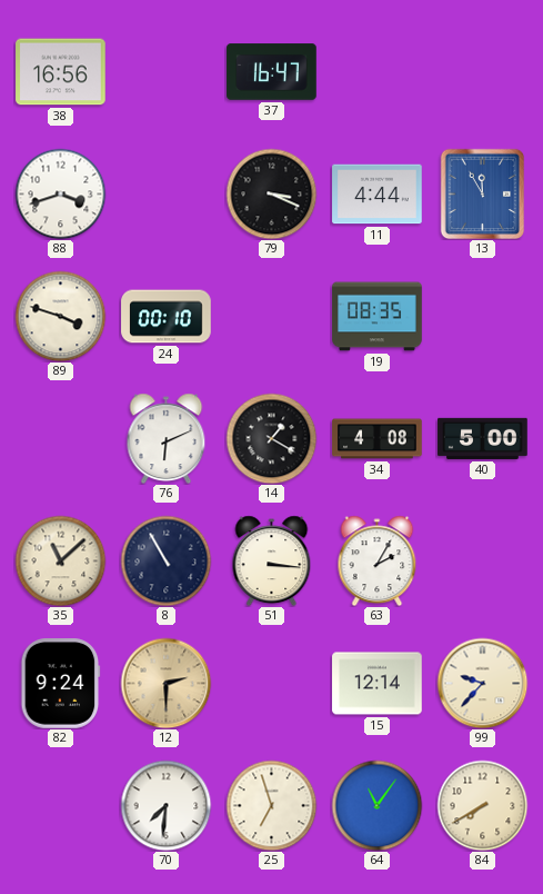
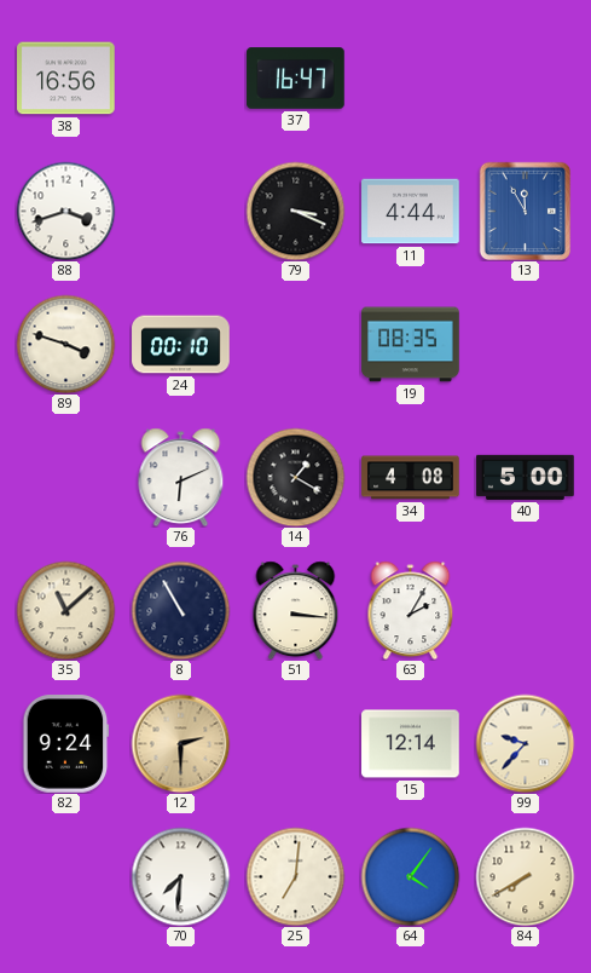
25: 6:57 -> 7:01
64: 11:06 -> 4:06
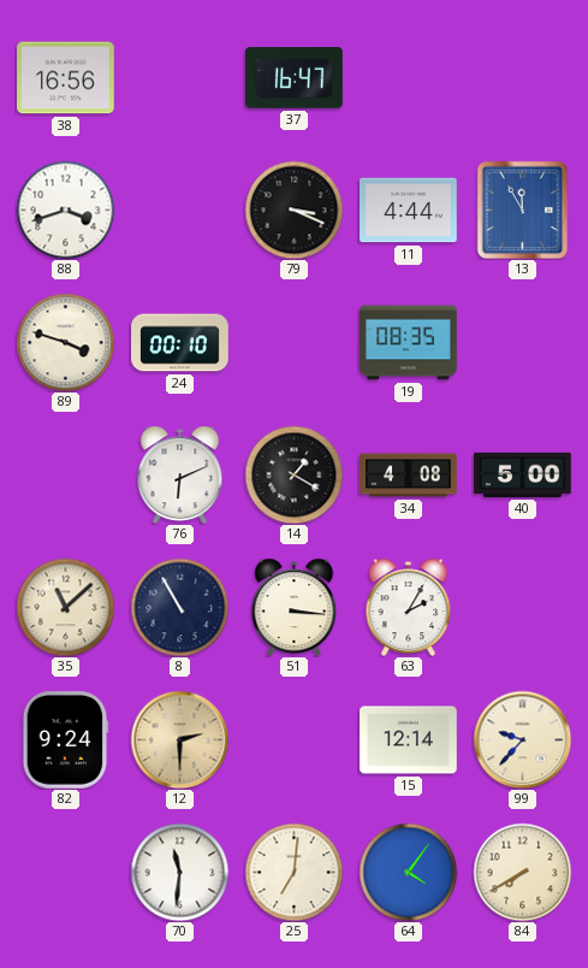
70: 7:31 -> 11:31
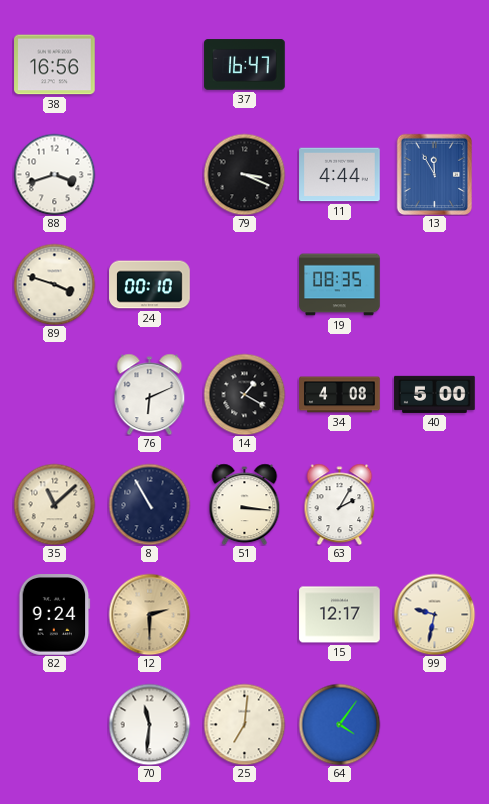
15: 12:14 -> 12:17
99: 9:37 -> 9:32
84: 7:40 -> none
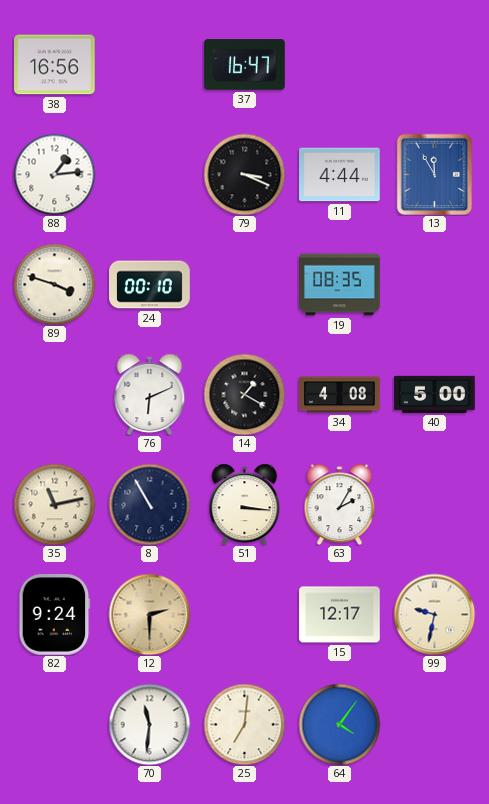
88: 3:42 -> 1:14
35: 11:08 -> 11:13
